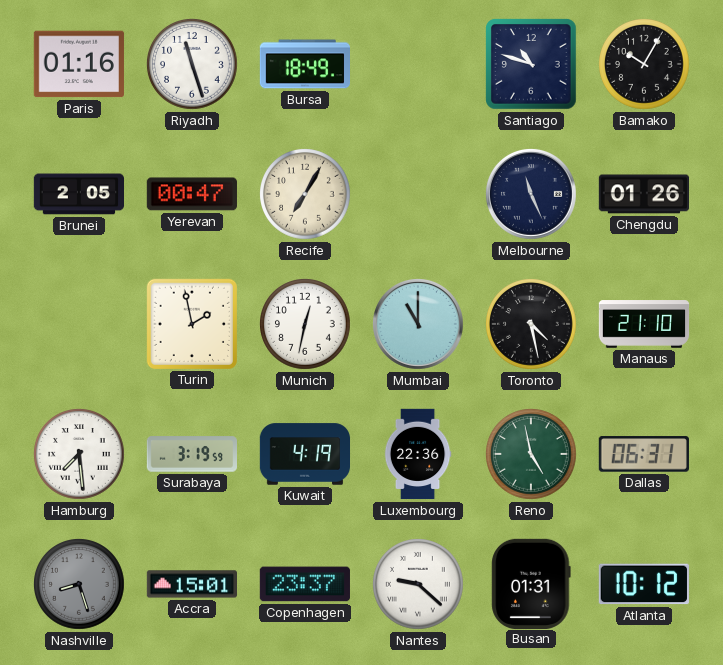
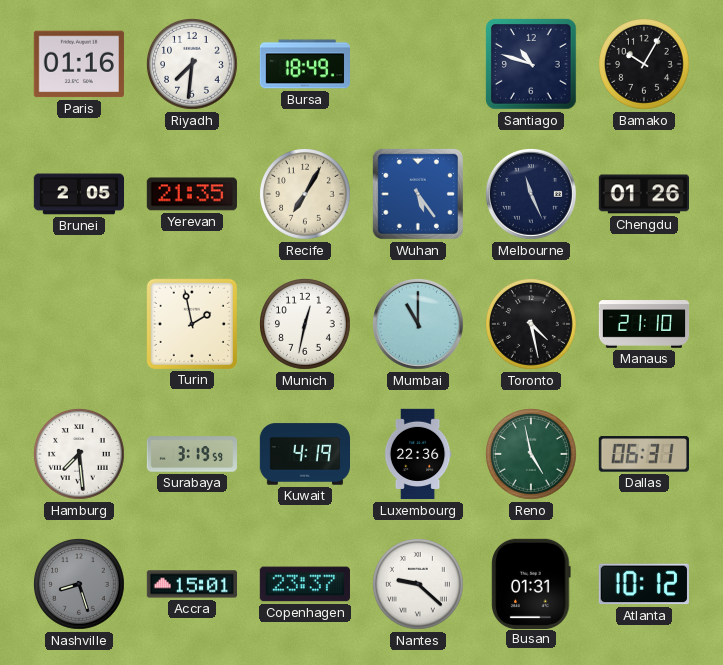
Riyadh: 11:27 -> 7:31
Yerevan: 00:47 -> 21:35
Wuhan: none -> 5:24
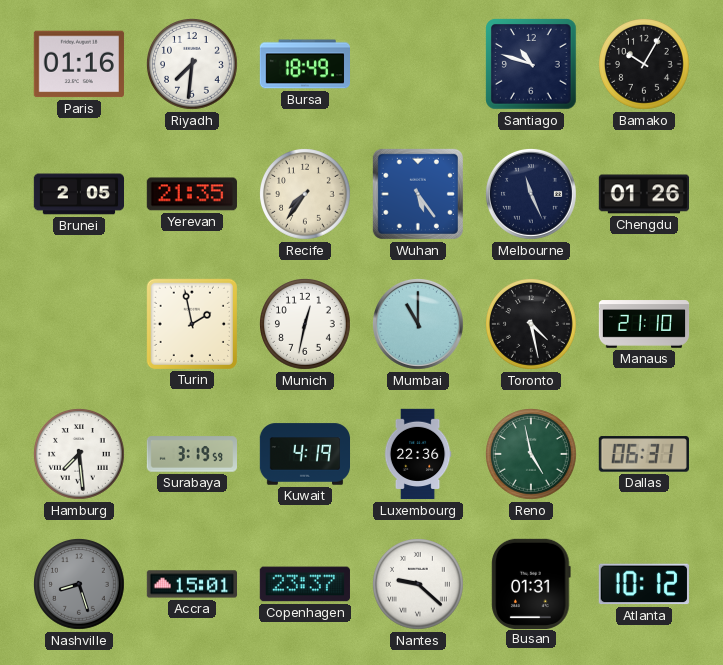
Recife: 7:05 -> 7:36
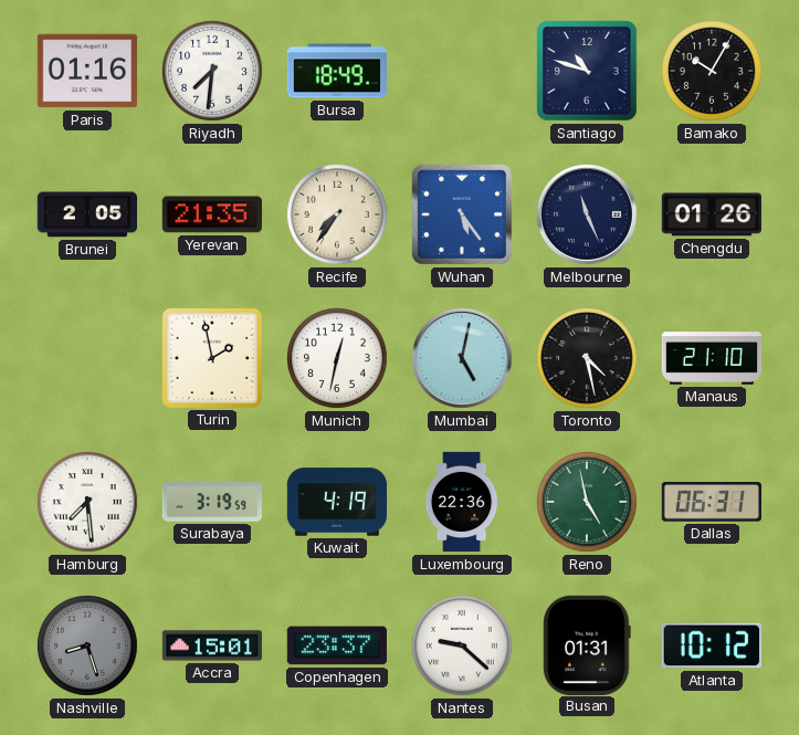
Mumbai: 11:00 -> 5:02
